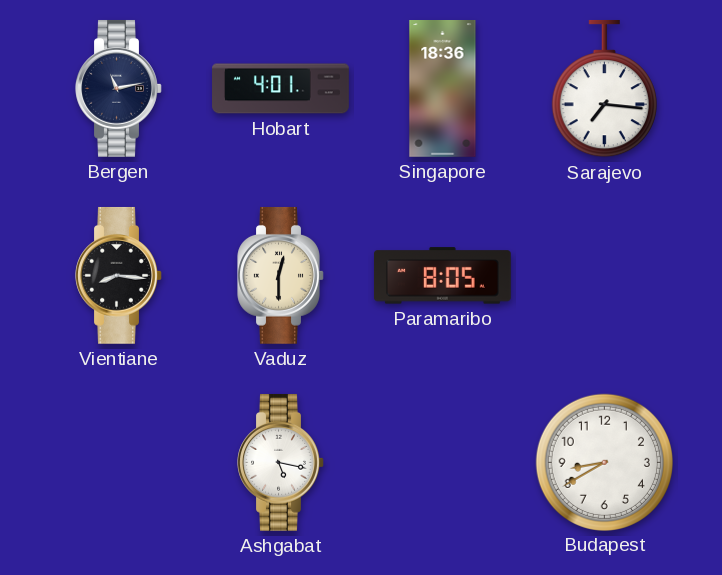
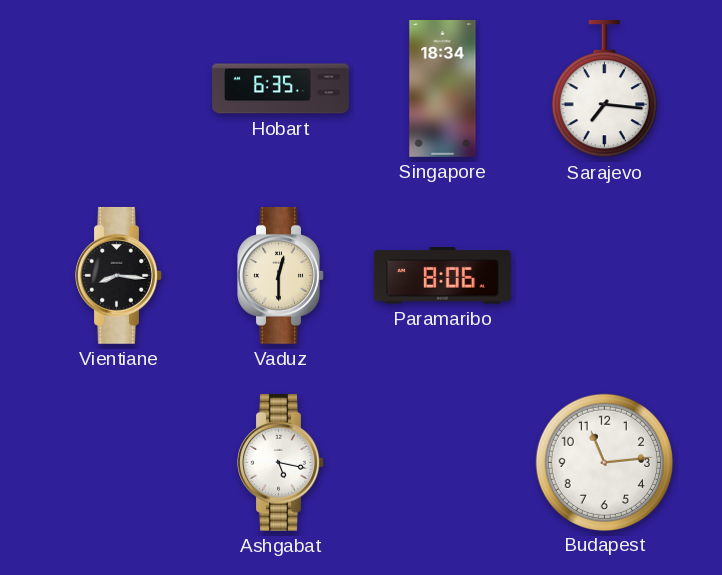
Bergen: 11:13 -> none
Hobart: 4:01 -> 6:35
Singapore: 18:36 -> 18:34
Paramaribo: 8:05 -> 8:06
Budapest: 8:40 -> 11:14
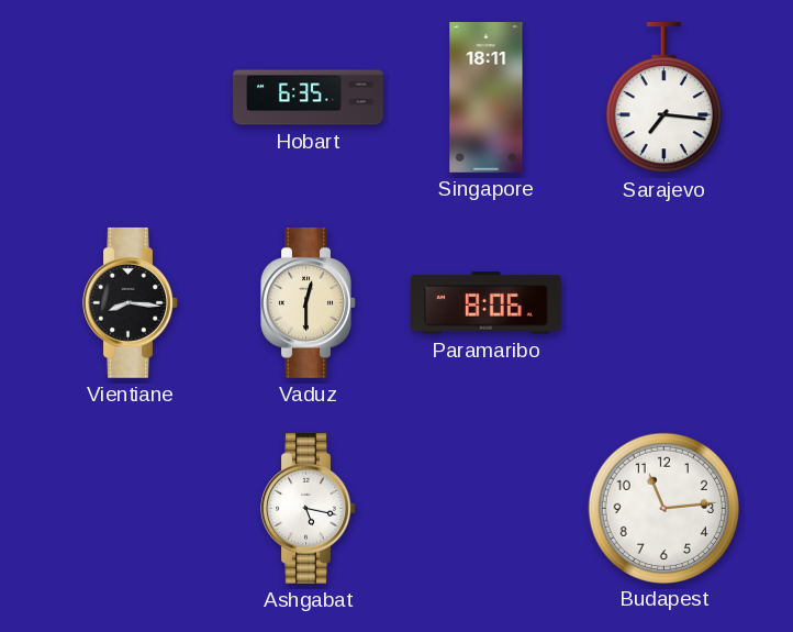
Singapore: 18:34 -> 18:11
